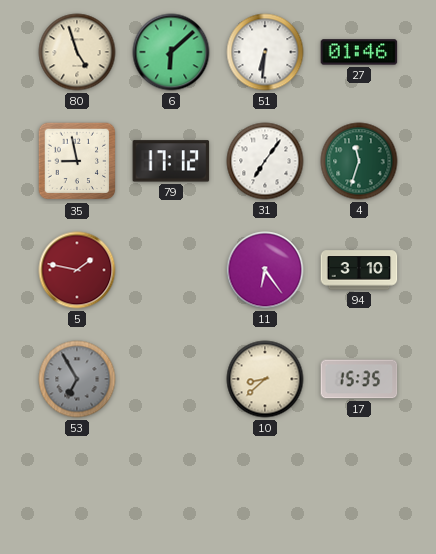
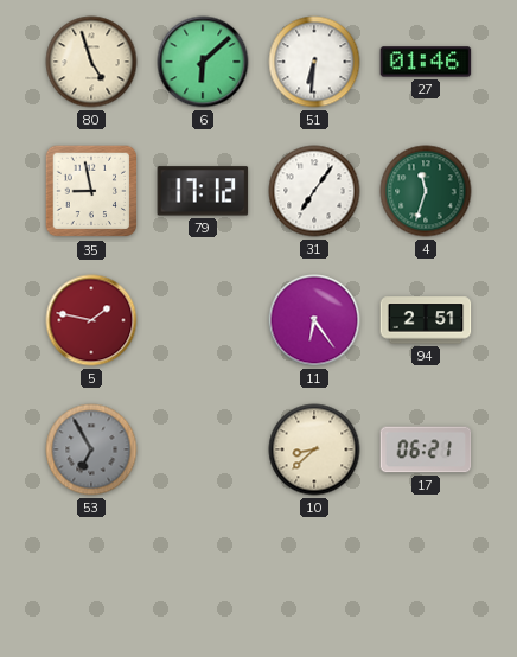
94: 3:10 -> 2:51
17: 15:35 -> 06:21
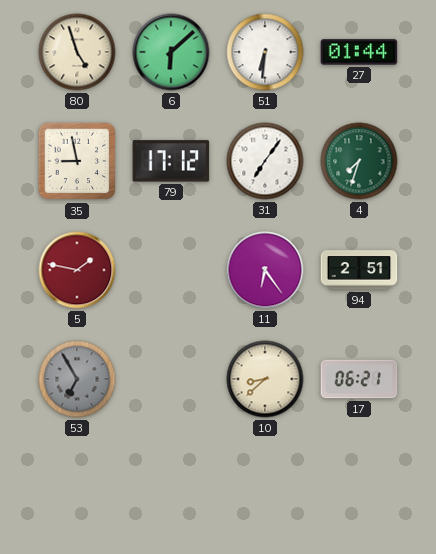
27: 01:46 -> 01:44
4: 11:33 -> 7:33
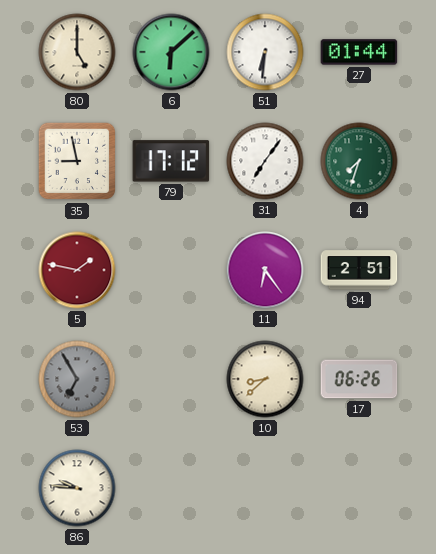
80: 4:57 -> 5:00
17: 06:21 -> 06:26
86: none -> 9:46
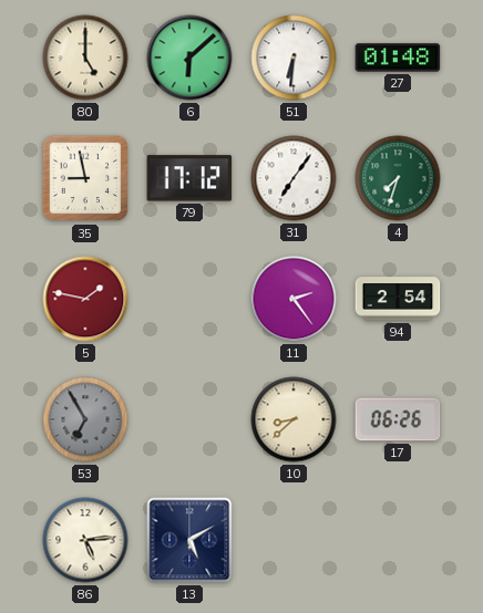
27: 01:44 -> 01:48
11: 6:24 -> 2:24
94: 2:51 -> 2:54
86: 9:46 -> 5:14
13: none -> 5:10
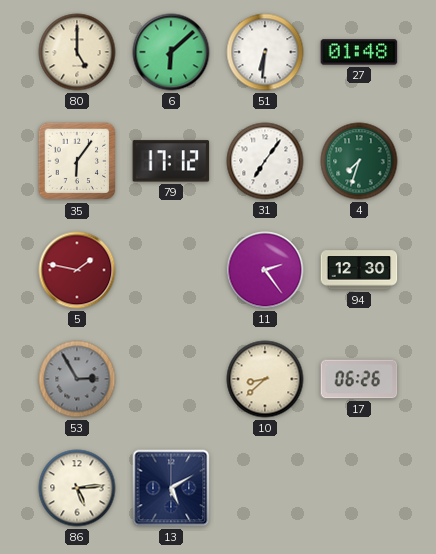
35: 8:58 -> 6:06
94: 2:54 -> 12:30
53: 6:55 -> 2:55
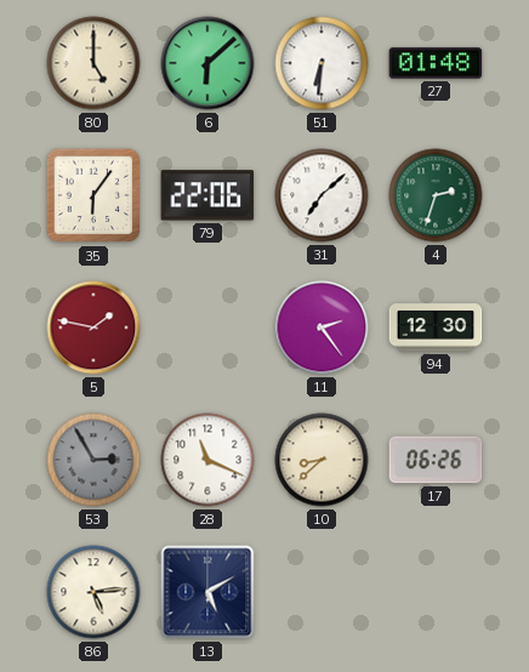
79: 17:12 -> 22:06
31: 7:06 -> 7:08
4: 7:33 -> 2:33
28: none -> 11:19
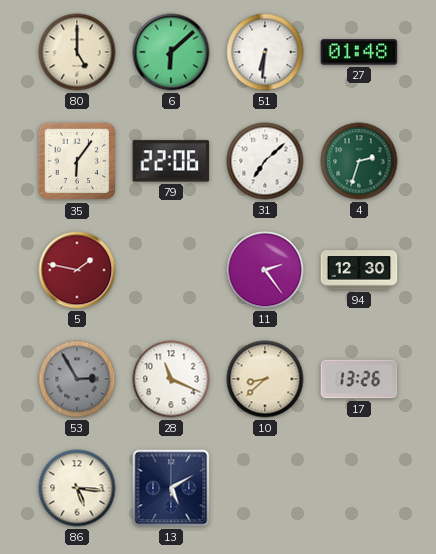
17: 06:26 -> 13:26
86: 5:14 -> 5:16
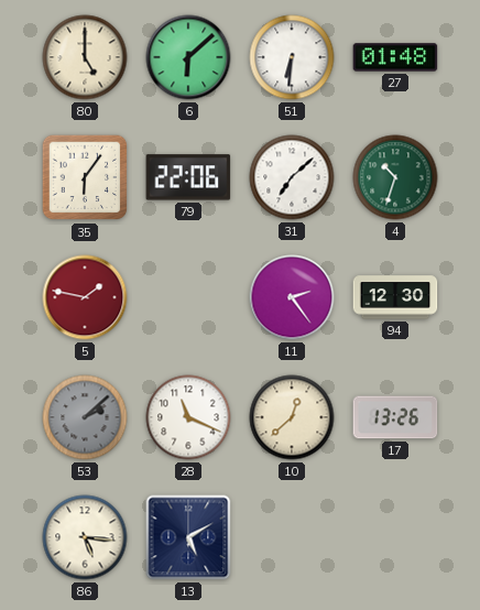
4: 2:33 -> 10:33
53: 2:55 -> 2:08
10: 8:38 -> 12:38
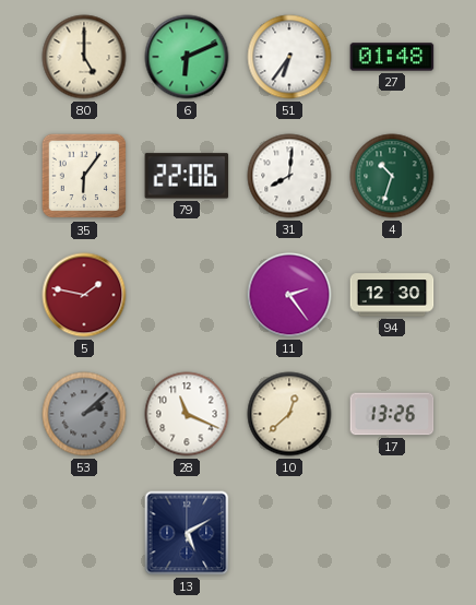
6: 6:08 -> 6:11
51: 6:31 -> 6:36
31: 7:08 -> 8:01
86: 5:16 -> none
